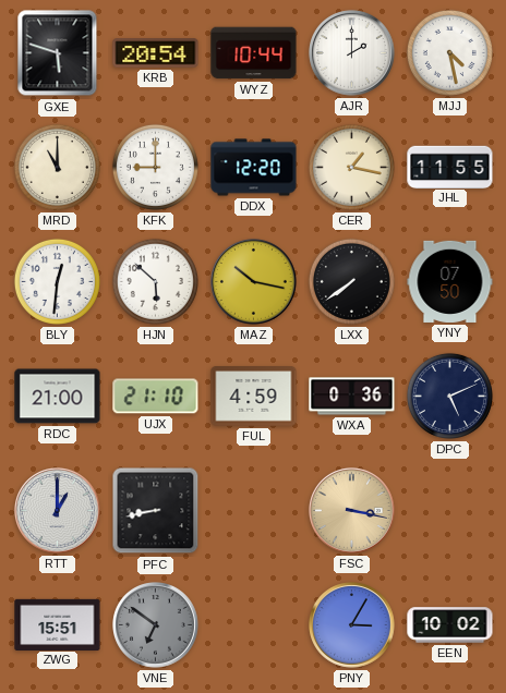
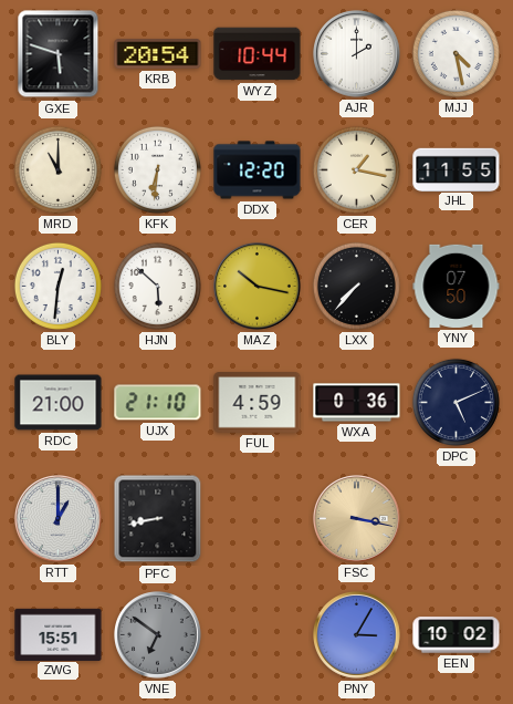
KFK: 9:00 -> 6:31
LXX: 7:39 -> 7:37
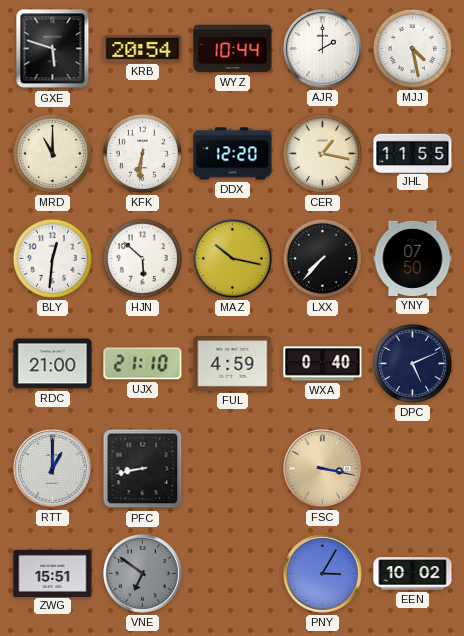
WXA: 0:36 -> 0:40
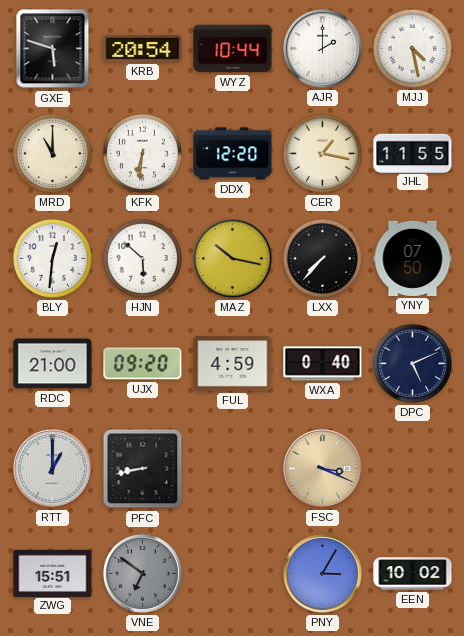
UJX: 21:10 -> 09:20
FSC: 3:17 -> 3:19
